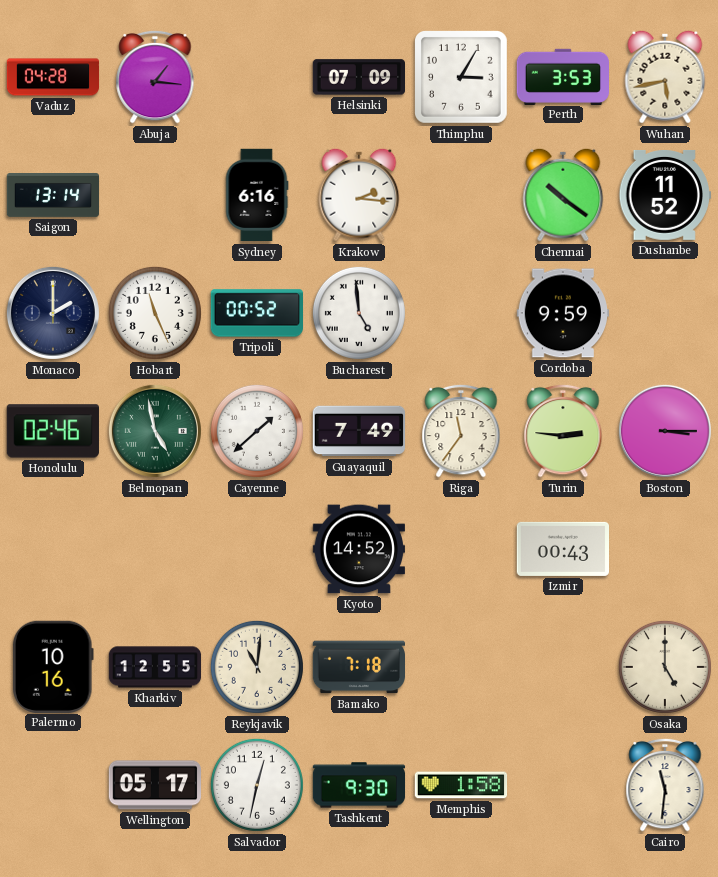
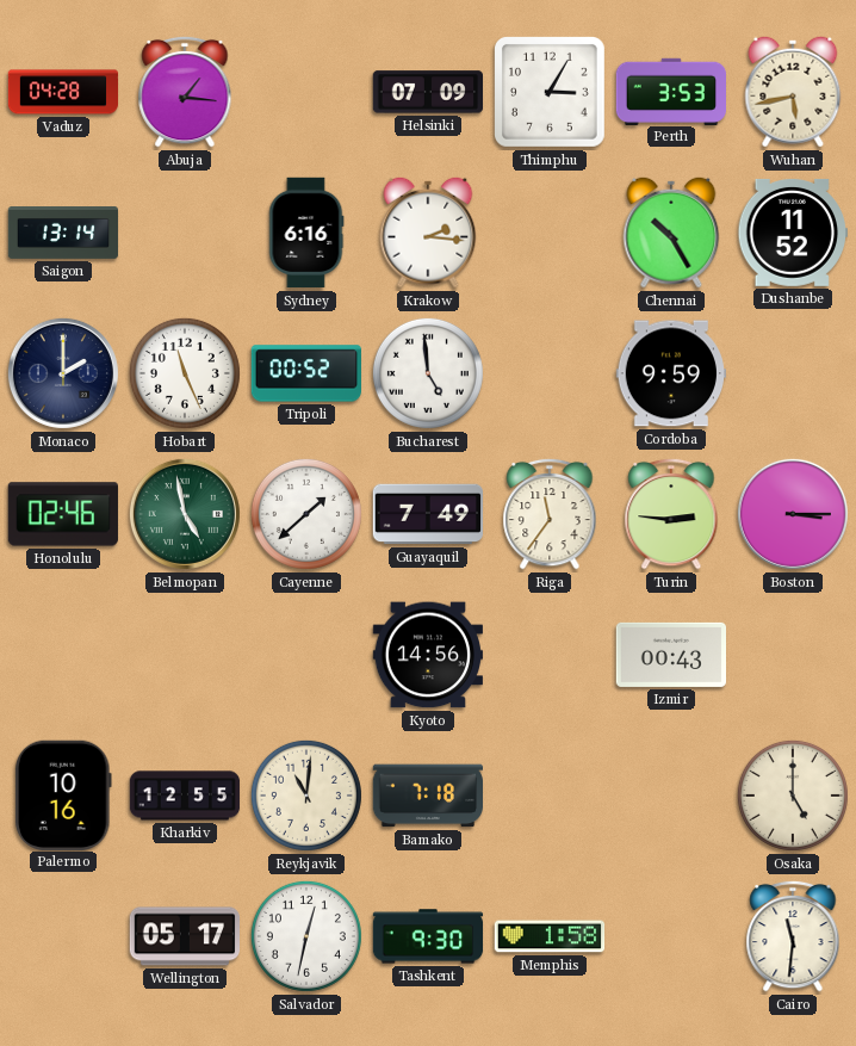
Chennai: 10:21 -> 10:25
Kyoto: 14:52 -> 14:56
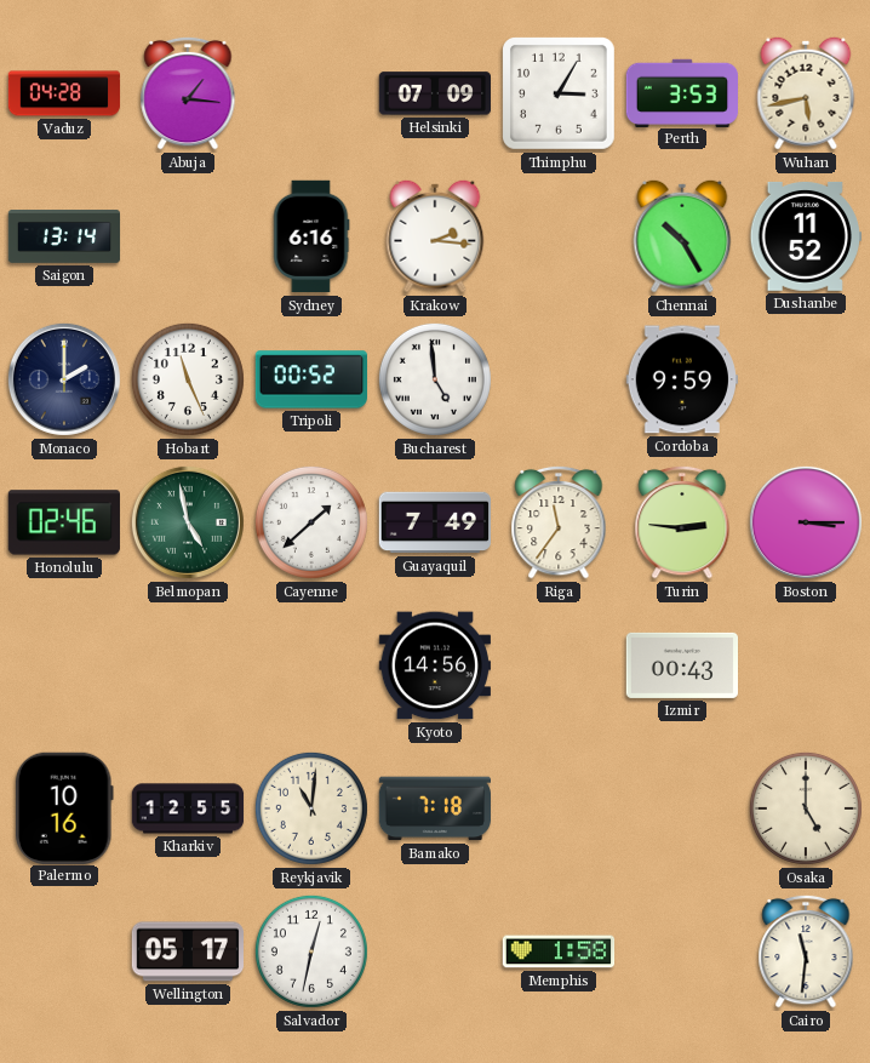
Tashkent: 9:30 -> none
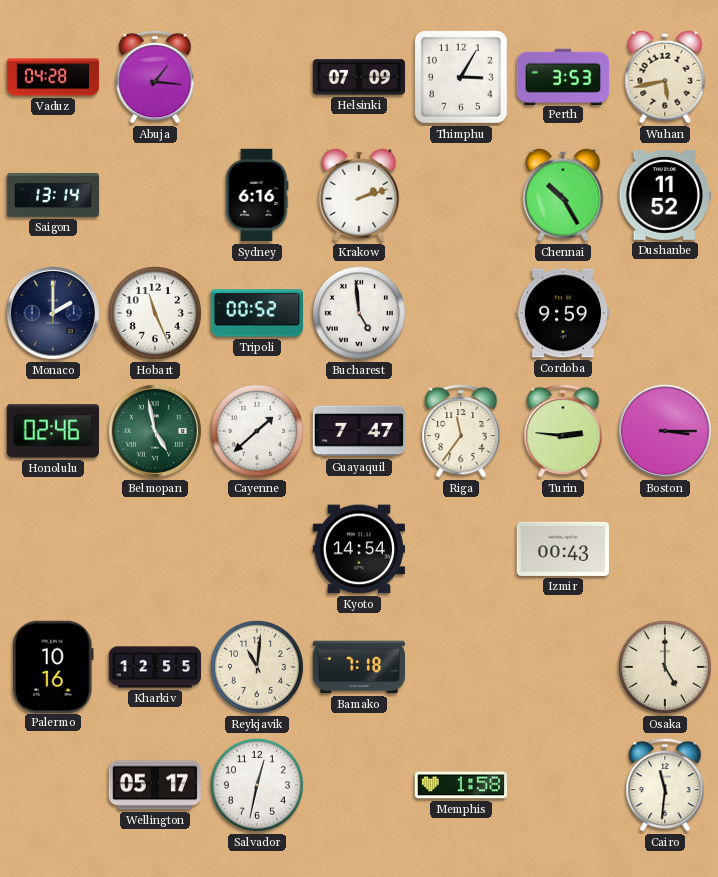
Krakow: 2:16 -> 2:12
Guayaquil: 7:49 -> 7:47
Kyoto: 14:56 -> 14:54
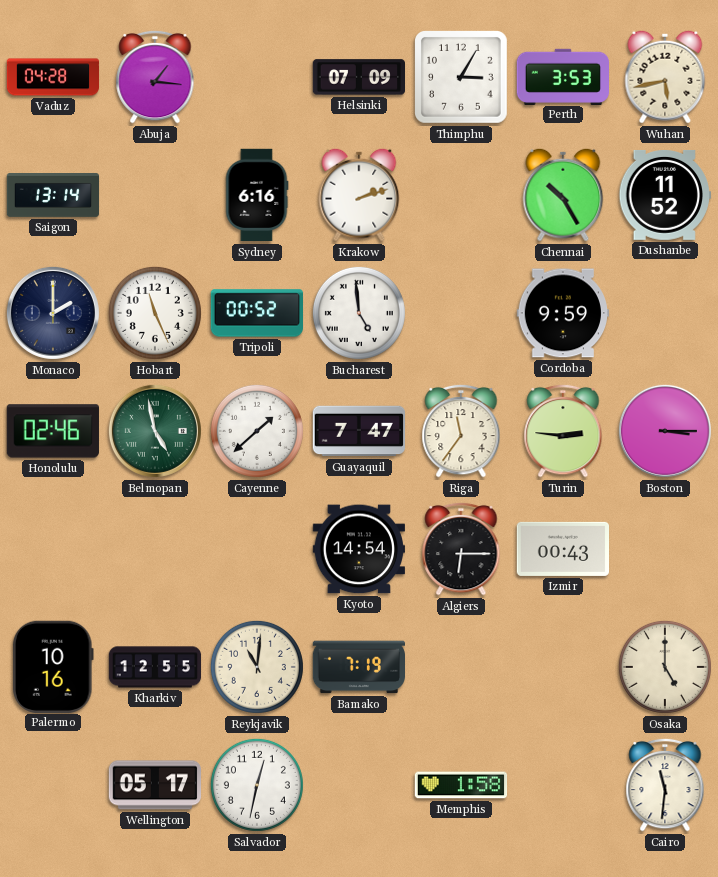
Algiers: none -> 6:15
Bamako: 7:18 -> 7:19
